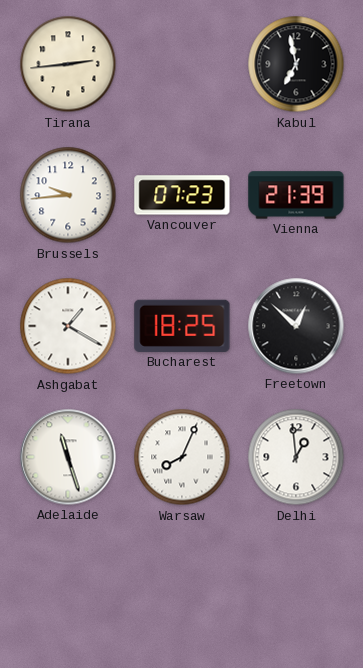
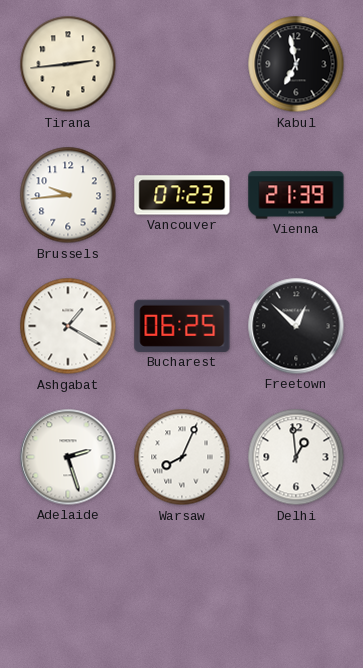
Bucharest: 18:25 -> 06:25
Adelaide: 11:27 -> 2:27
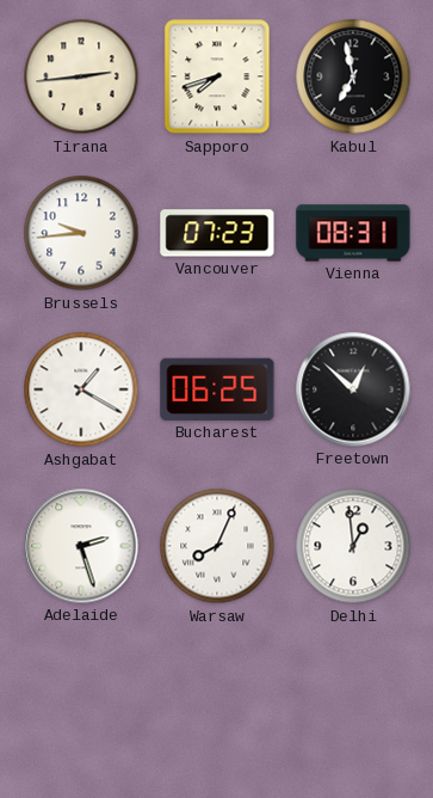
Sapporo: none -> 7:42
Vienna: 21:39 -> 08:31
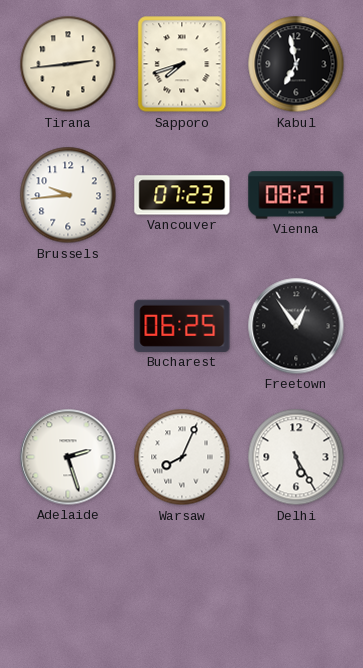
Vienna: 08:31 -> 08:27
Ashgabat: 1:20 -> none
Freetown: 12:52 -> 12:54
Delhi: 12:59 -> 5:25
